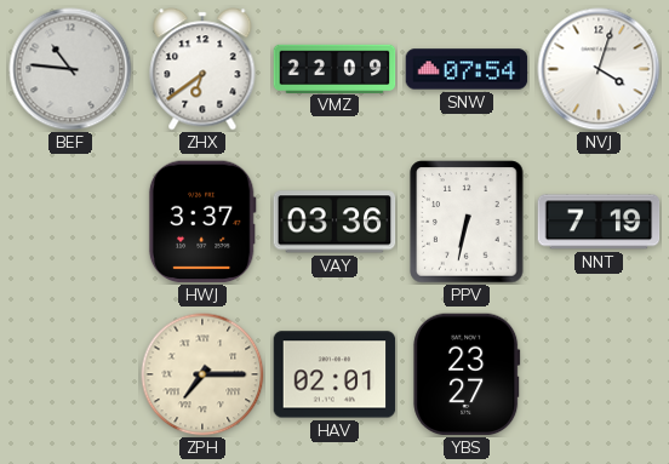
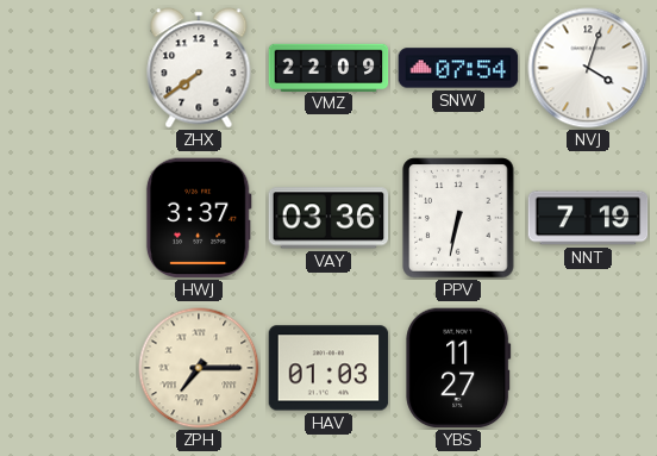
BEF: 10:46 -> none
ZHX: 6:39 -> 7:39
HAV: 02:01 -> 01:03
YBS: 23:27 -> 11:27
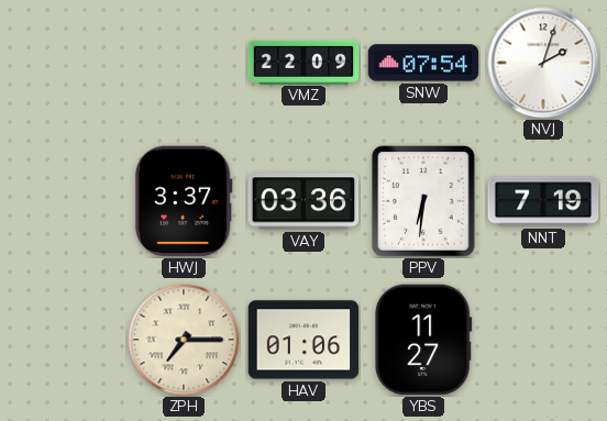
ZHX: 7:39 -> none
NVJ: 4:03 -> 2:03
PPV: 6:32 -> 6:31
HAV: 01:03 -> 01:06
